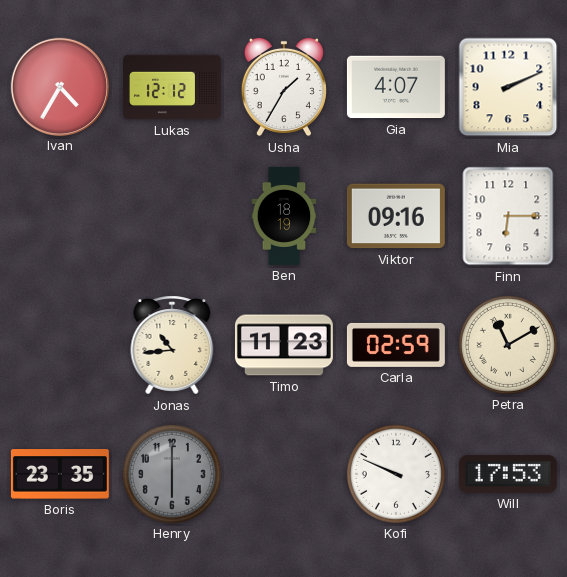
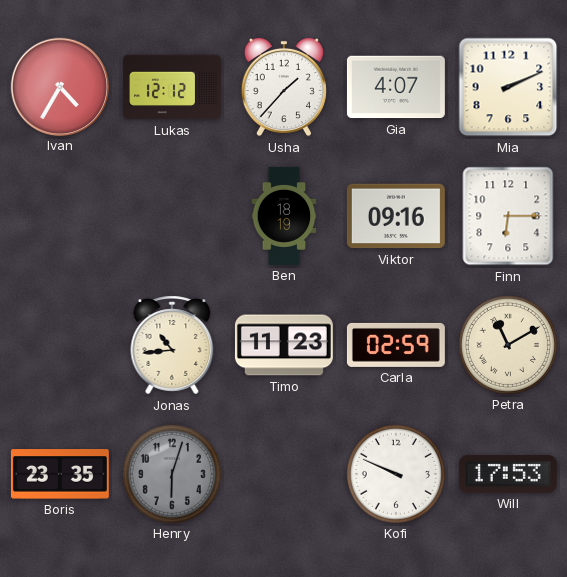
Usha: 1:35 -> 1:37
Henry: 6:00 -> 6:03
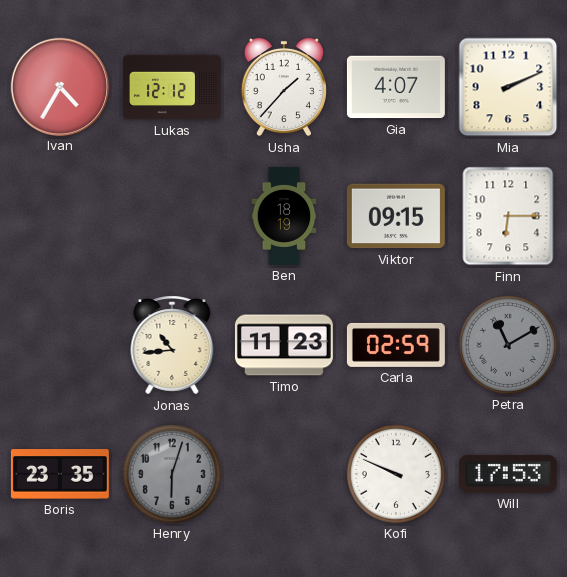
Viktor: 09:16 -> 09:15
Petra dial: cream -> grey
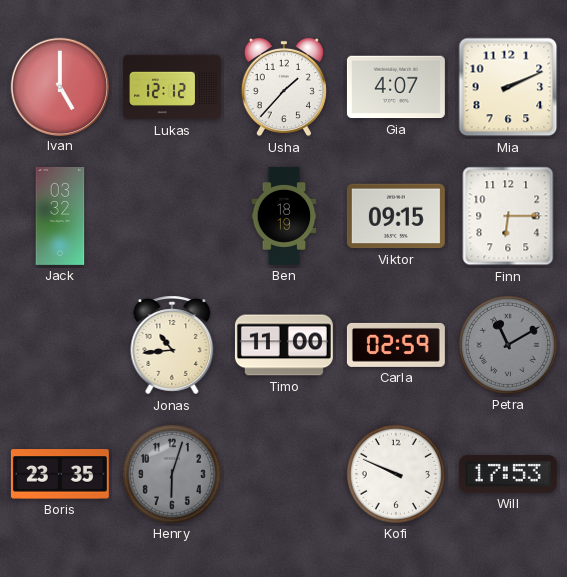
Ivan: 4:35 -> 5:00
Jack: none -> 03:32
Timo: 11:23 -> 11:00
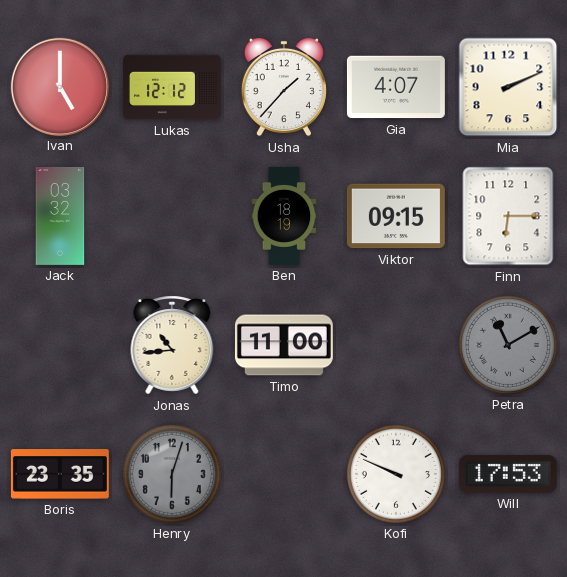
Carla: 02:59 -> none
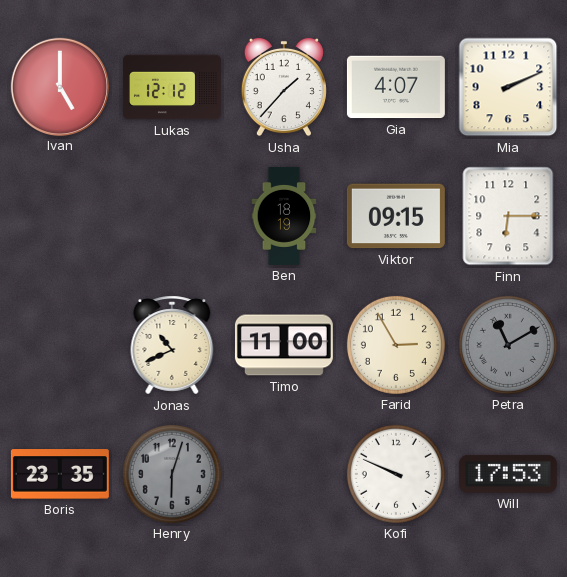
Jack: 03:32 -> none
Jonas: 10:44 -> 10:41
Farid: none -> 2:55
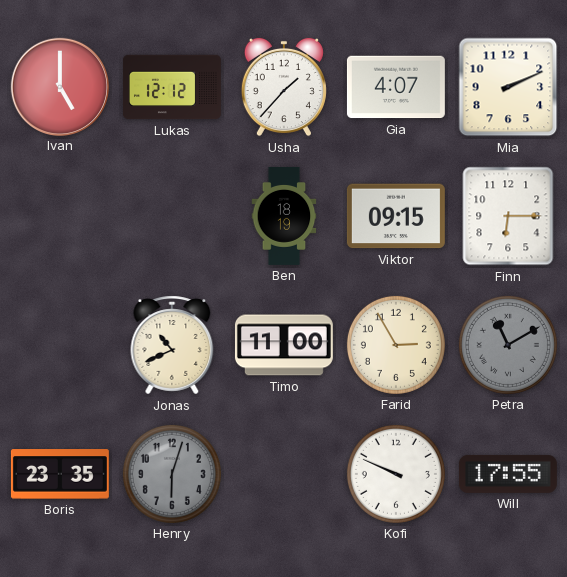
Will: 17:53 -> 17:55
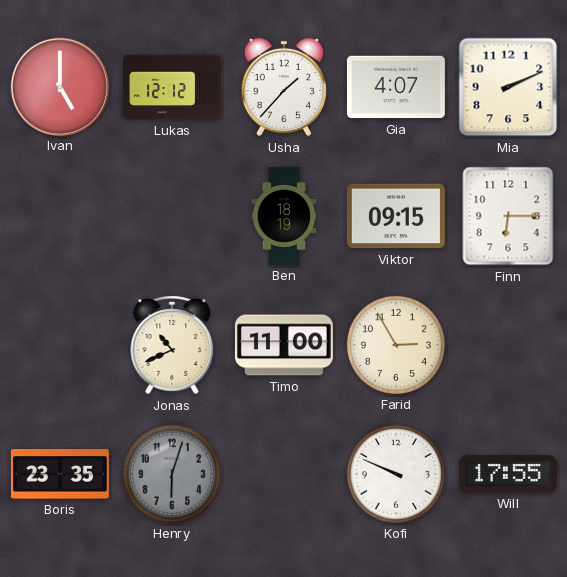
Petra: 11:10 -> none
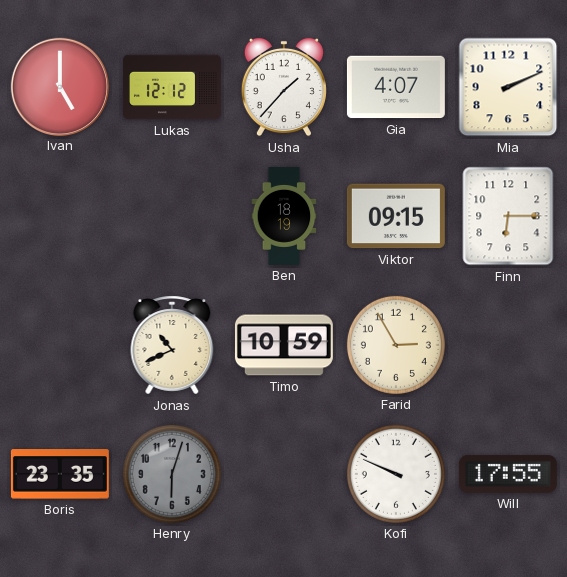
Timo: 11:00 -> 10:59
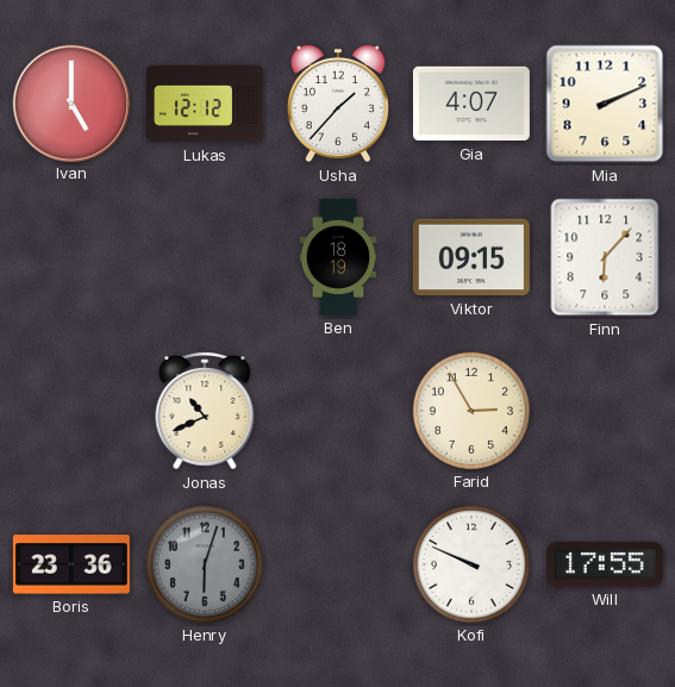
Finn: 6:15 -> 6:07
Timo: 10:59 -> none
Boris: 23:35 -> 23:36
